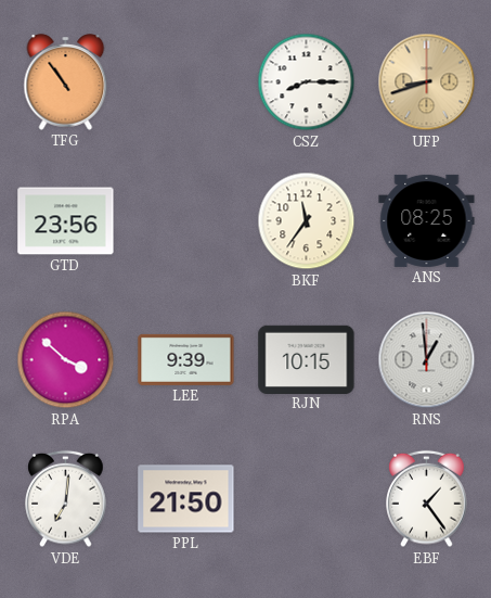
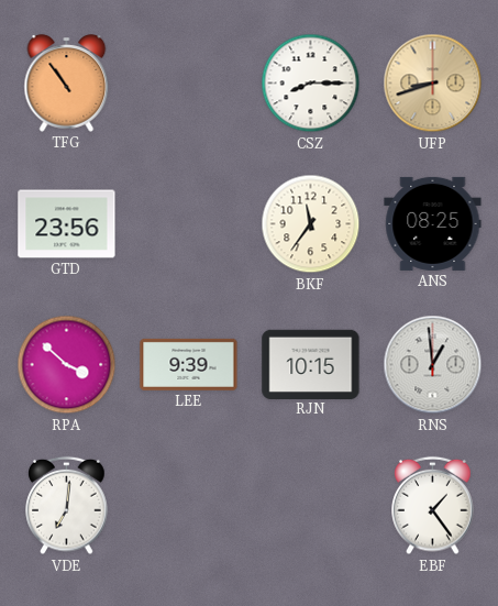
PPL: 21:50 -> none
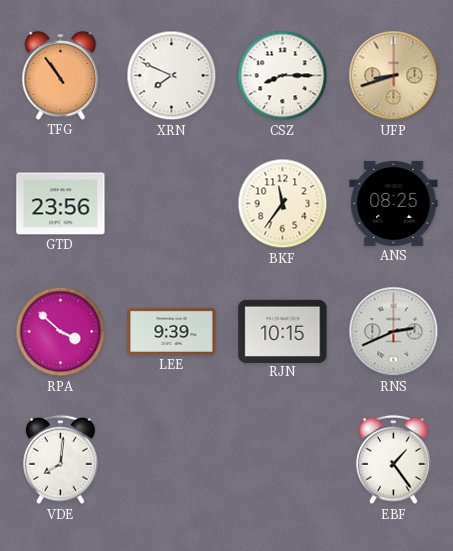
XRN: none -> 7:49
RNS: 12:59 -> 2:41
VDE: 7:01 -> 8:01
